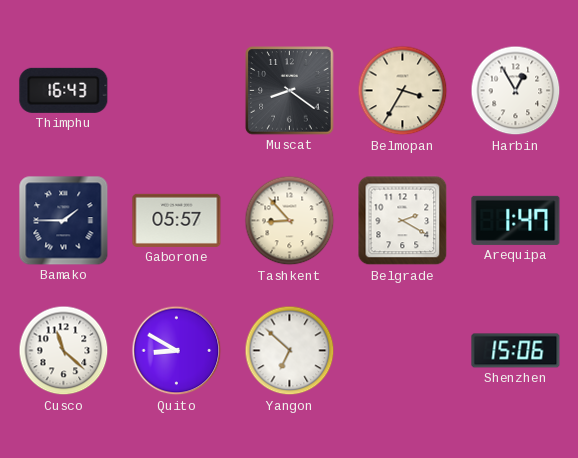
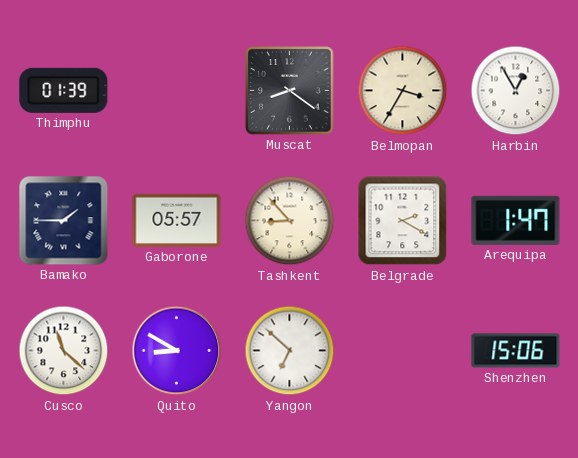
Thimphu: 16:43 -> 01:39
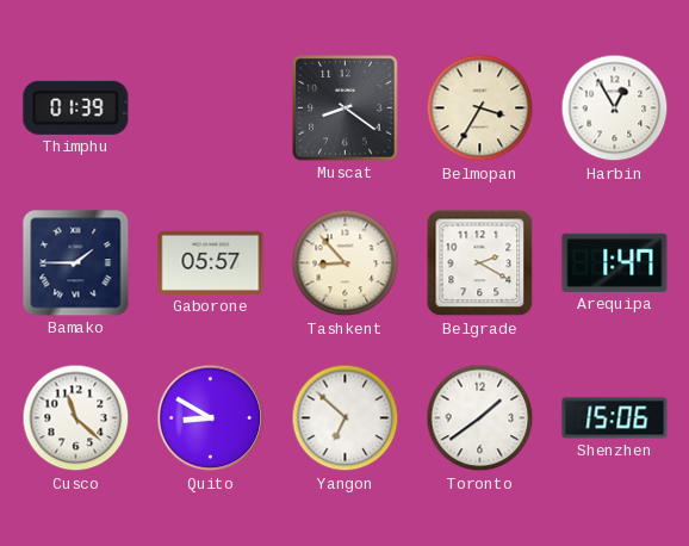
Toronto: none -> 1:39
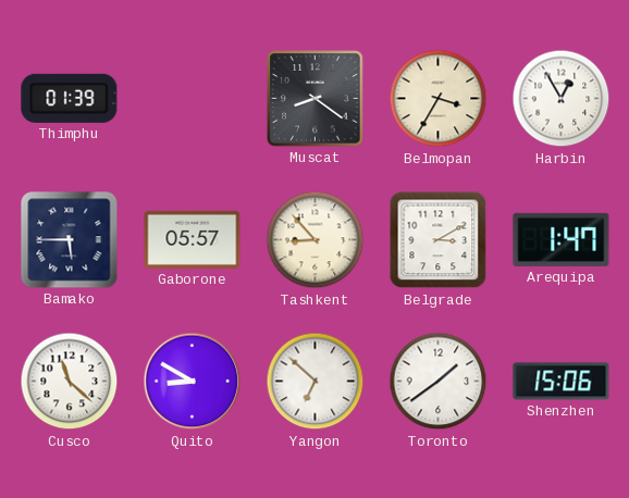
Bamako: 1:45 -> 5:45
Belgrade: 2:20 -> 3:10
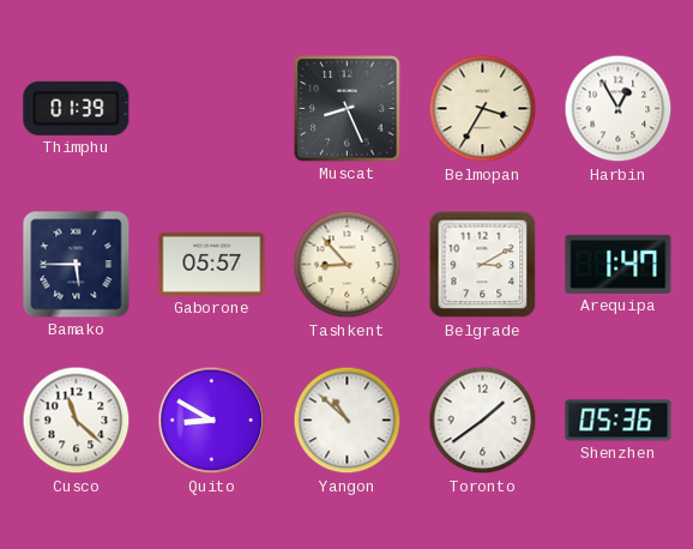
Muscat: 8:21 -> 8:26
Yangon: 6:52 -> 10:52
Shenzhen: 15:06 -> 05:36
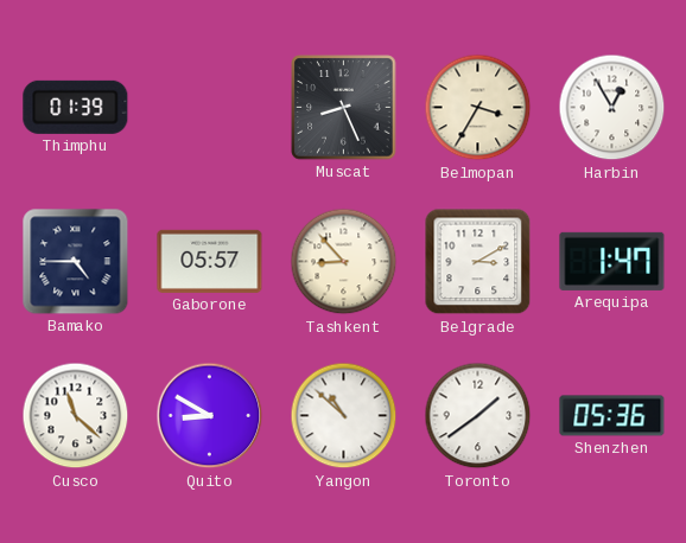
Bamako: 5:45 -> 4:45
